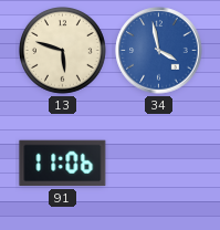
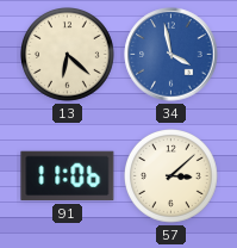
13: 5:48 -> 6:22
57: none -> 3:08
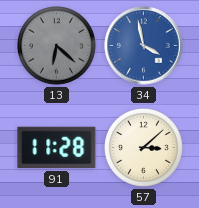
13 dial: cream -> grey
91: 11:06 -> 11:28
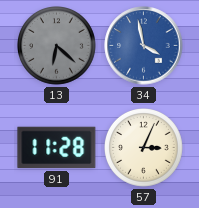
57: 3:08 -> 3:04
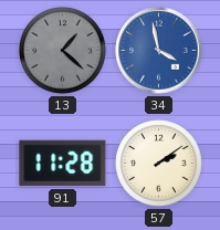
13: 6:22 -> 1:22
57: 3:04 -> 2:09
